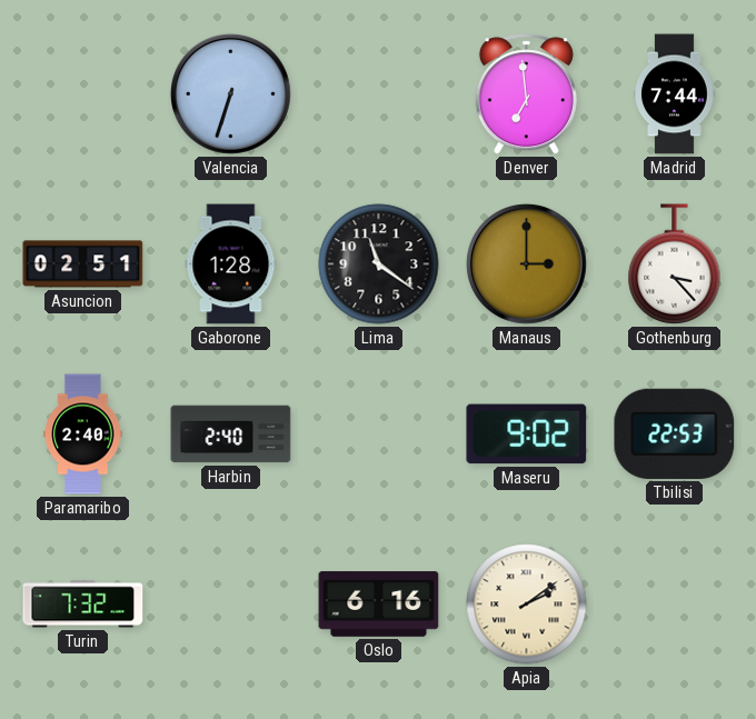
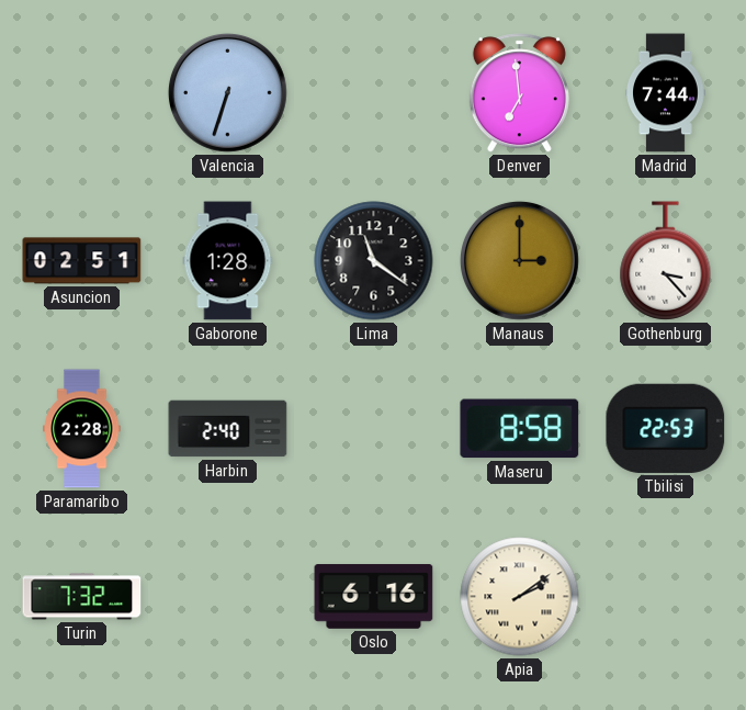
Paramaribo: 2:40 -> 2:28
Maseru: 9:02 -> 8:58
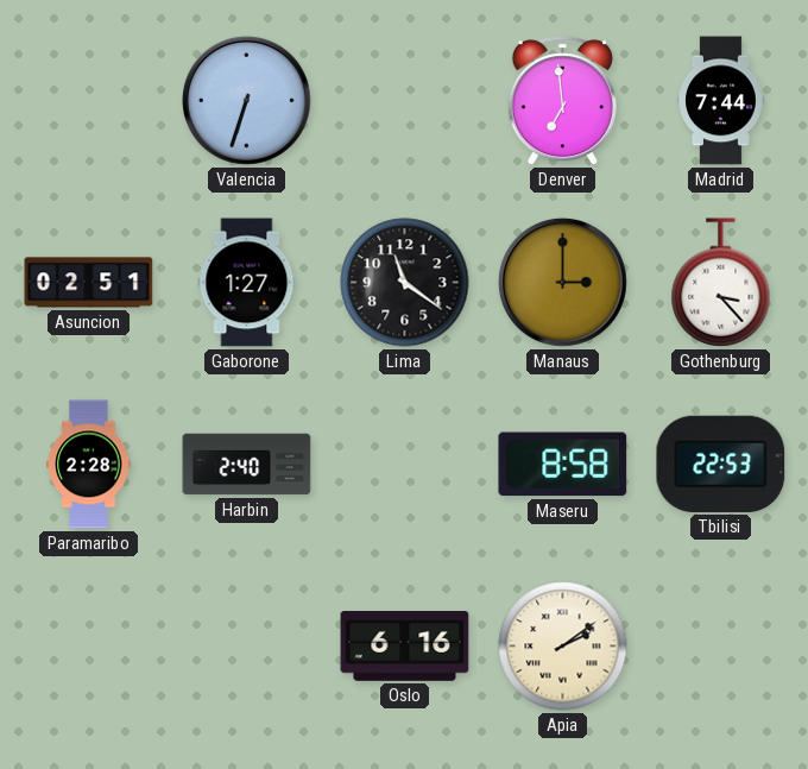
Gaborone: 1:28 -> 1:27
Turin: 7:32 -> none
